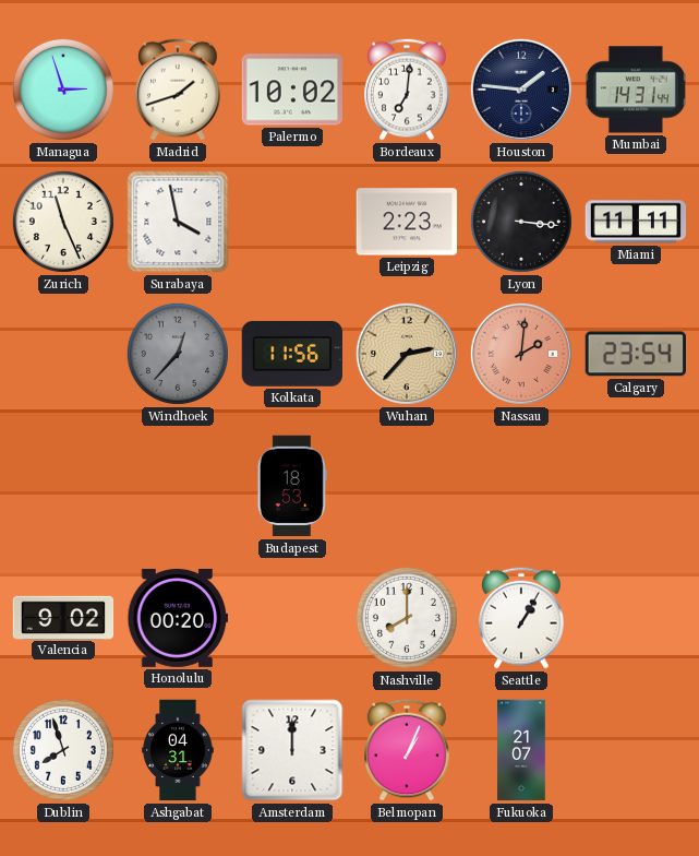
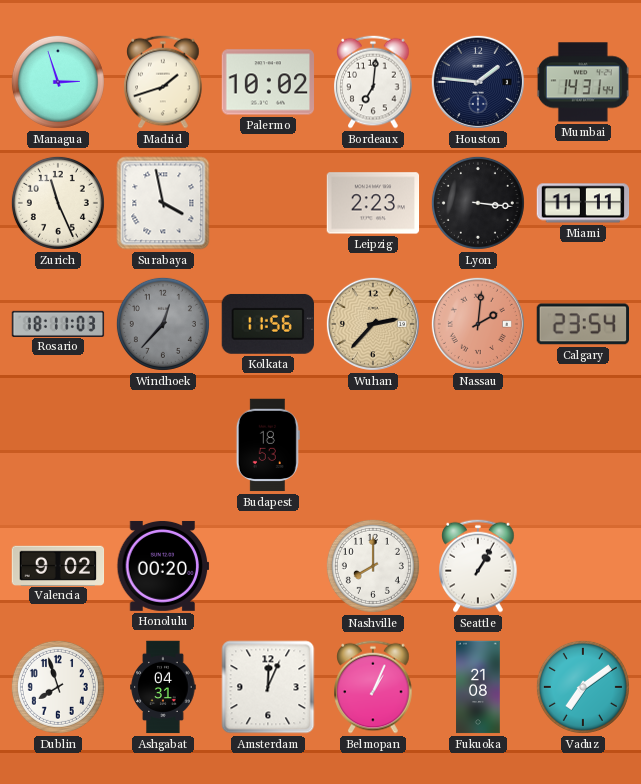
Rosario: none -> 18:11
Amsterdam: 12:00 -> 12:04
Fukuoka: 21:07 -> 21:08
Vaduz: none -> 7:09
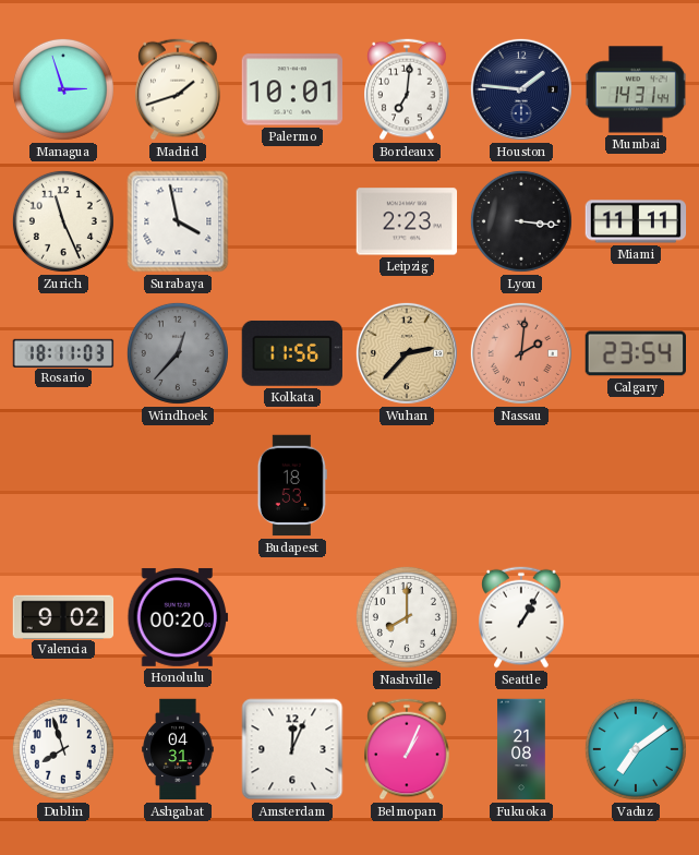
Palermo: 10:02 -> 10:01
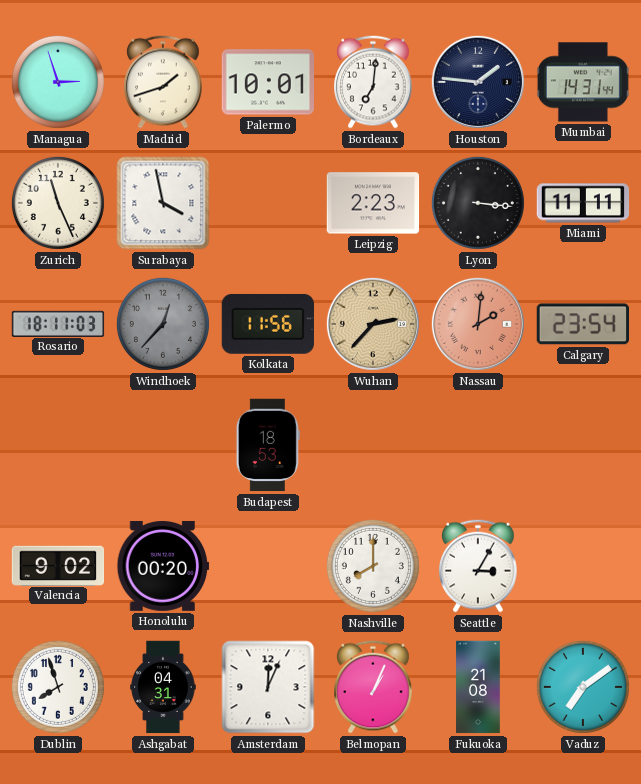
Seattle: 1:05 -> 3:05
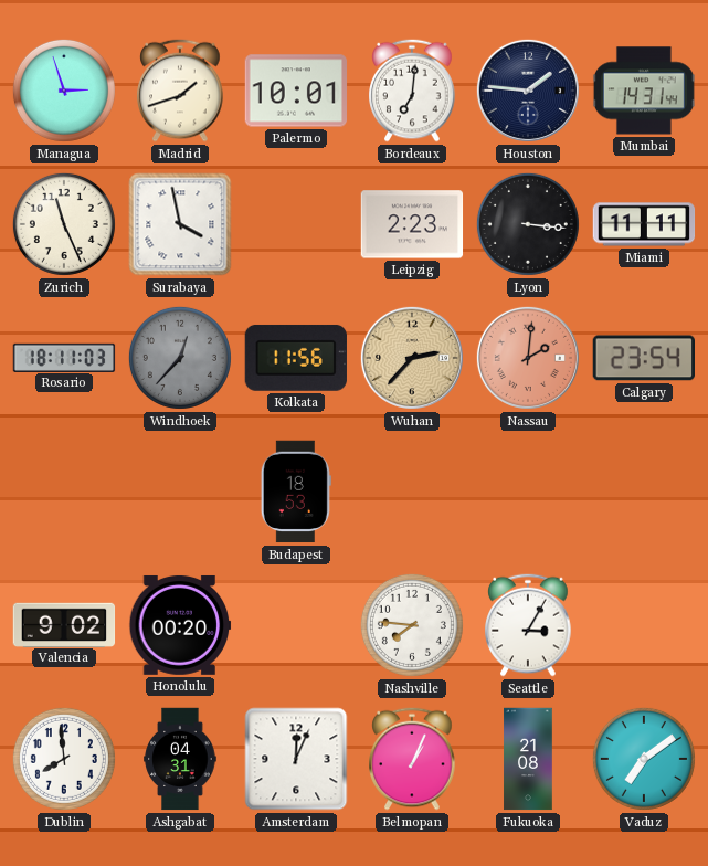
Nashville: 8:00 -> 7:46
Dublin: 7:57 -> 7:59
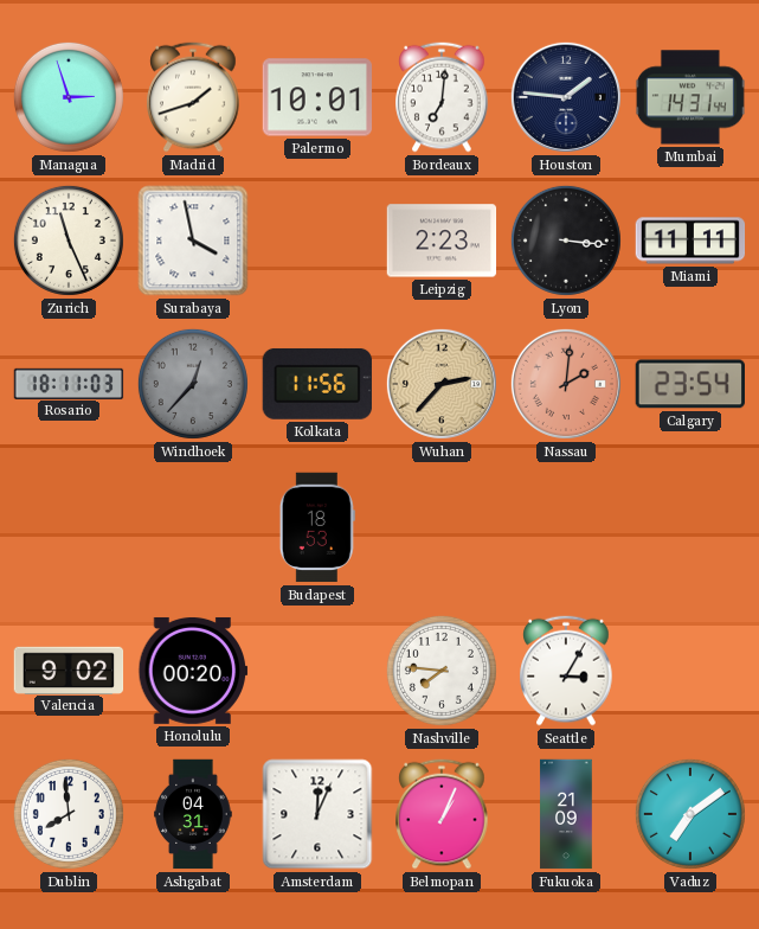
Fukuoka: 21:08 -> 21:09
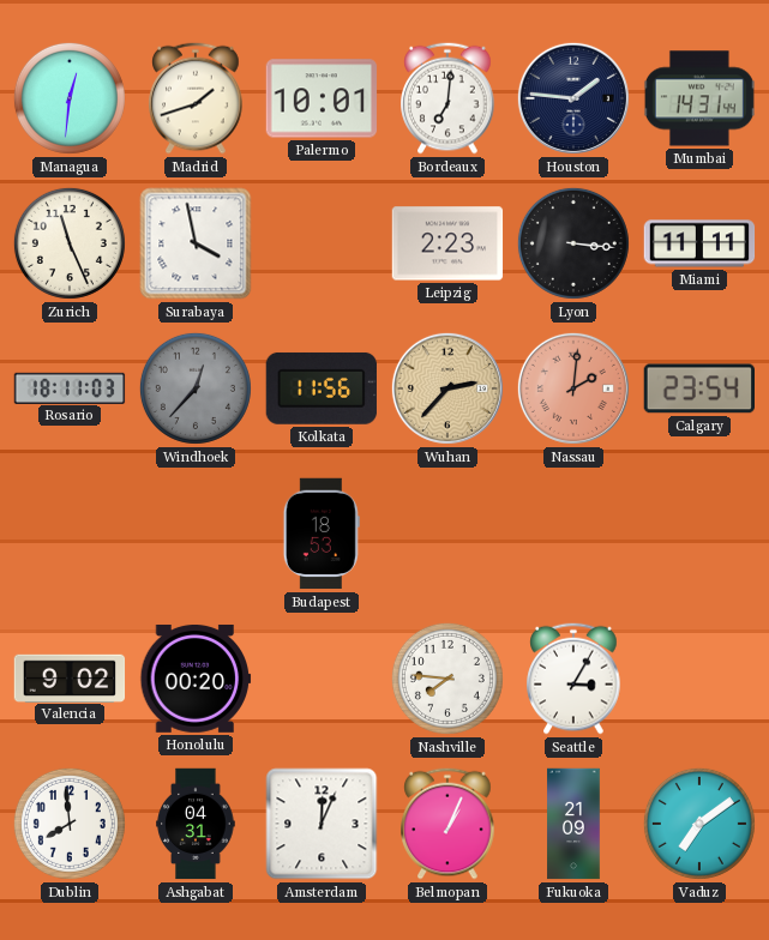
Managua: 2:57 -> 12:31
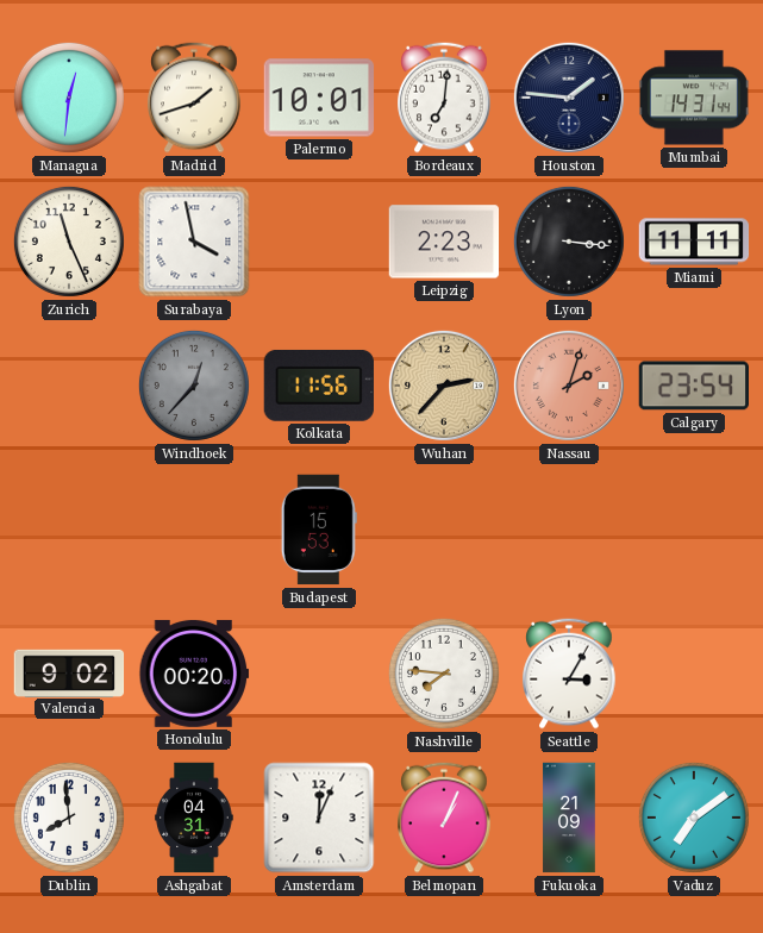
Rosario: 18:11 -> none
Nassau: 2:01 -> 2:03
Budapest: 18:53 -> 15:53
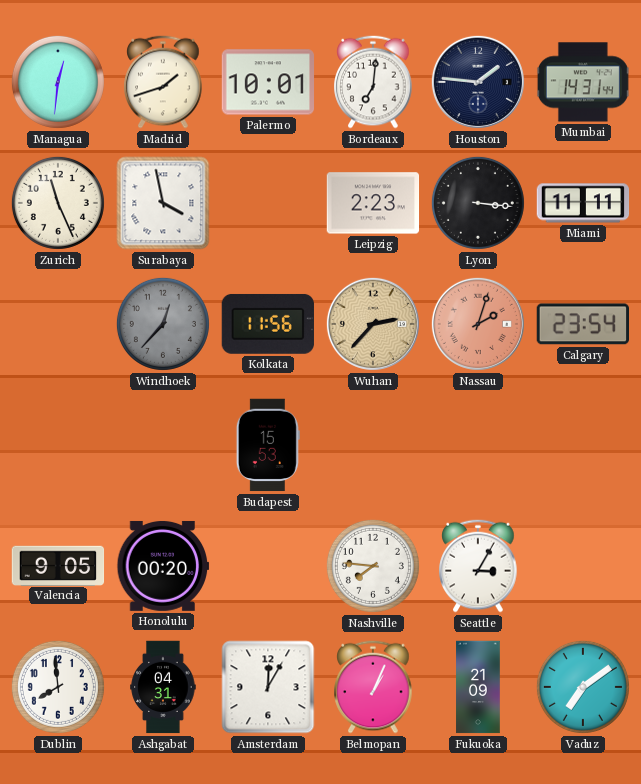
Valencia: 9:02 -> 9:05
Amsterdam: 12:04 -> 12:05
